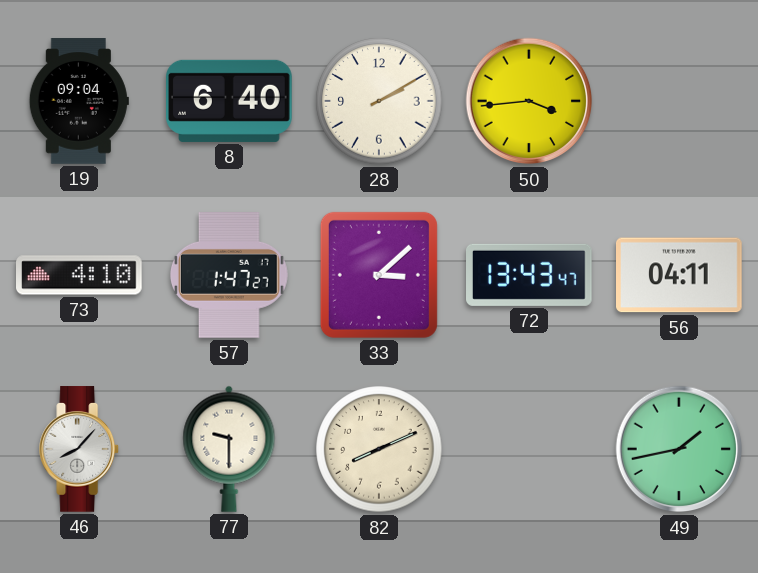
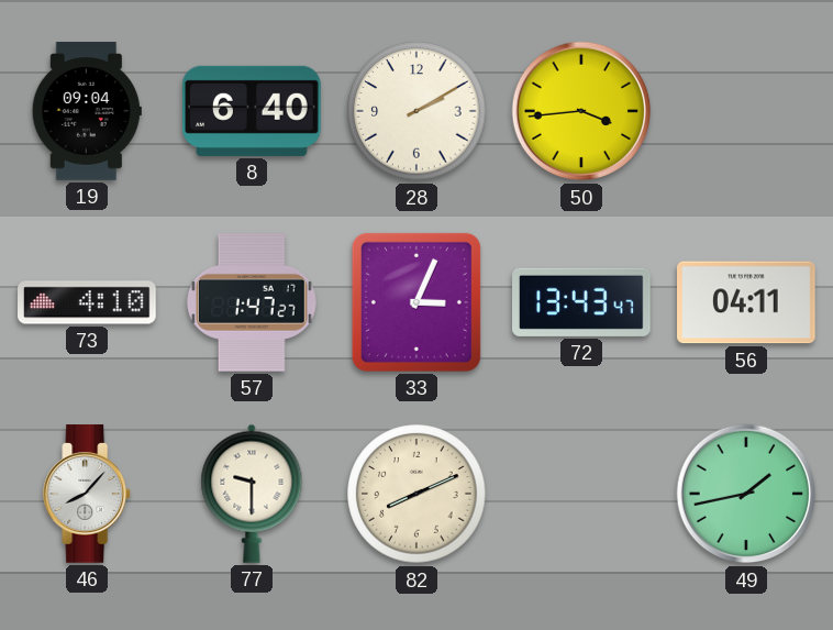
33: 3:08 -> 3:04
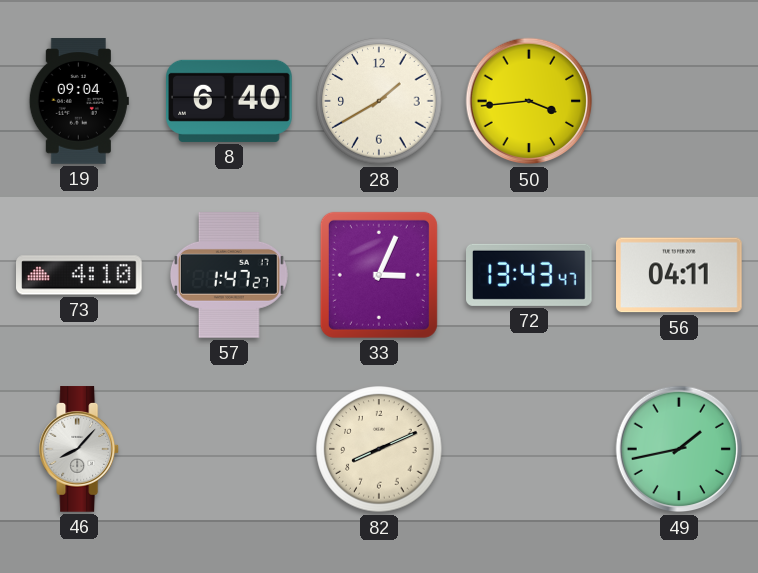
28: 2:10 -> 1:40
77: 9:30 -> none
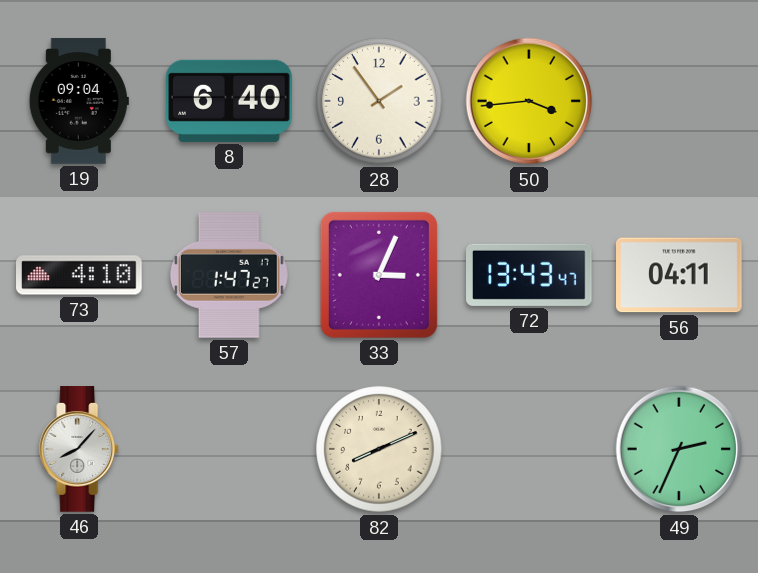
28: 1:40 -> 1:54
49: 1:43 -> 2:34
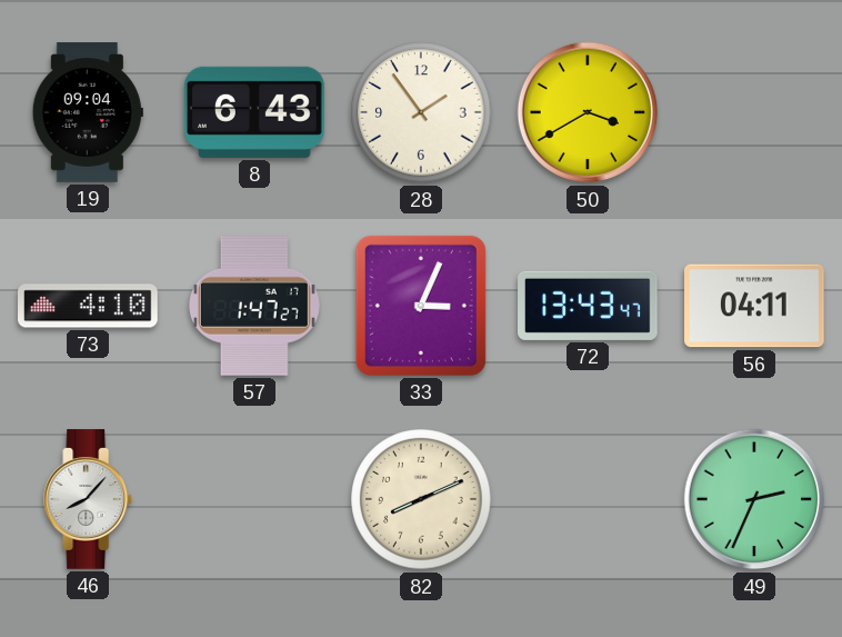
8: 6:40 -> 6:43
50: 3:44 -> 3:40
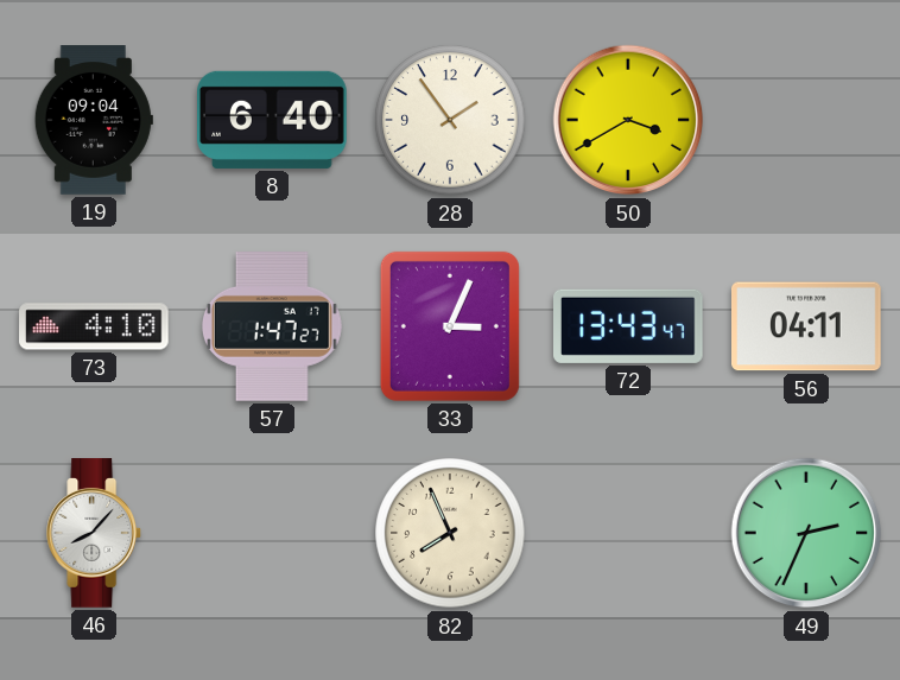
8: 6:43 -> 6:40
82: 8:11 -> 7:56
